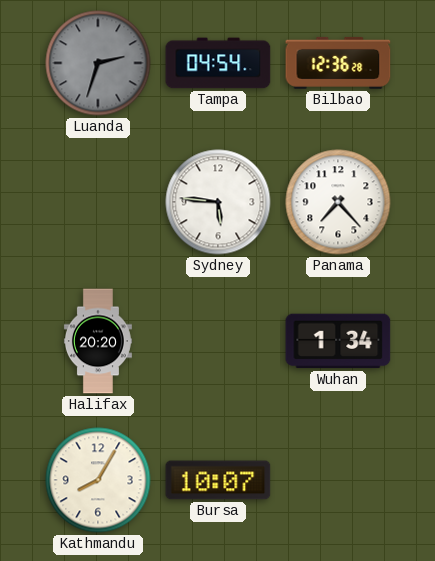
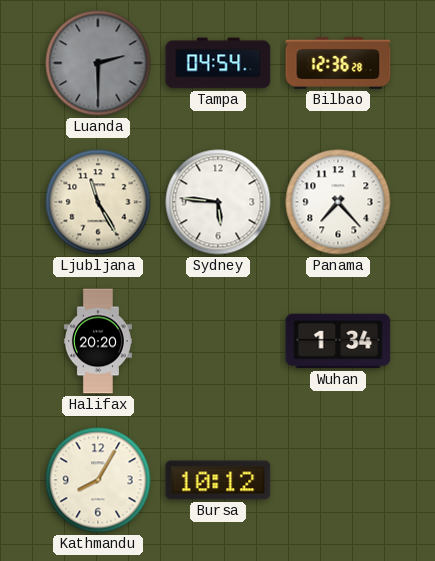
Luanda: 2:33 -> 2:30
Ljubljana: none -> 11:25
Bursa: 10:07 -> 10:12
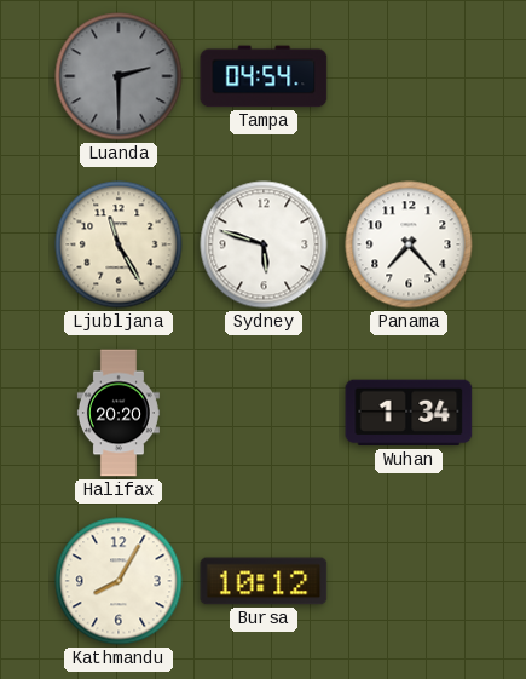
Bilbao: 12:36 -> none
Sydney: 5:46 -> 5:48
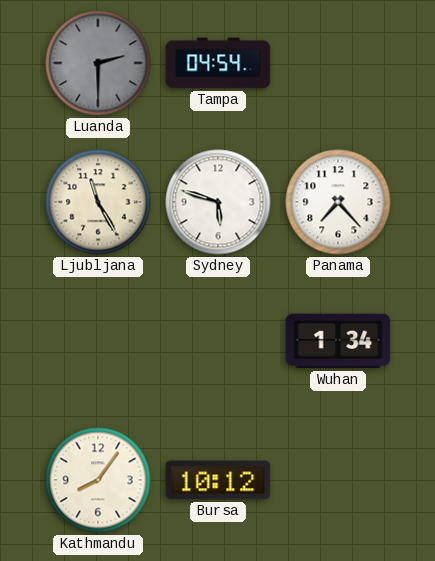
Halifax: 20:20 -> none
Kathmandu: 8:05 -> 8:06
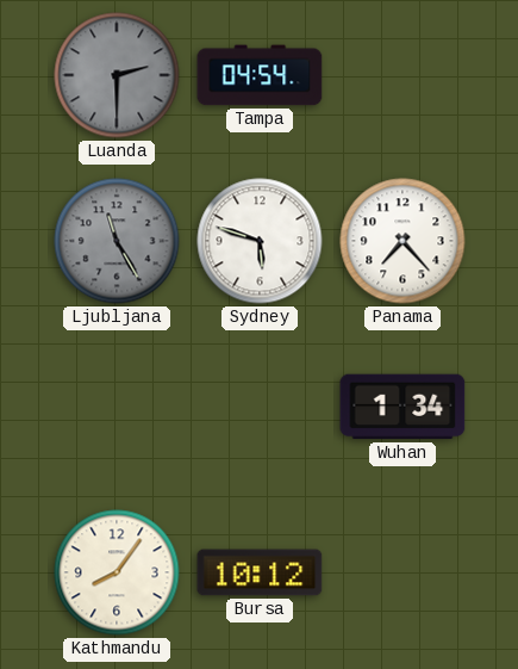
Ljubljana dial: cream -> grey
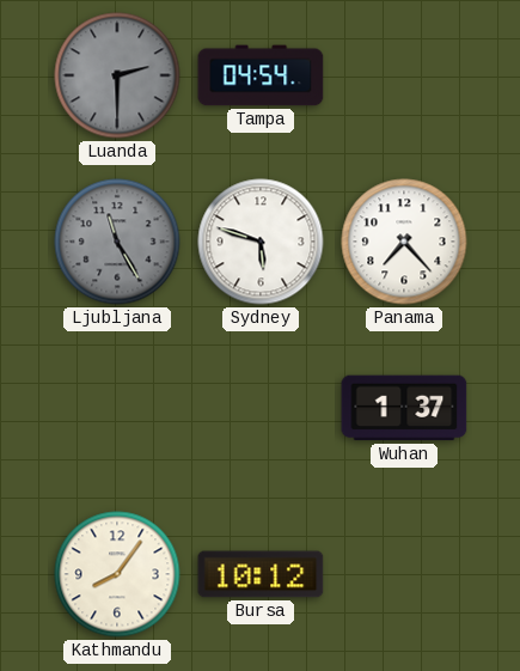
Wuhan: 1:34 -> 1:37
